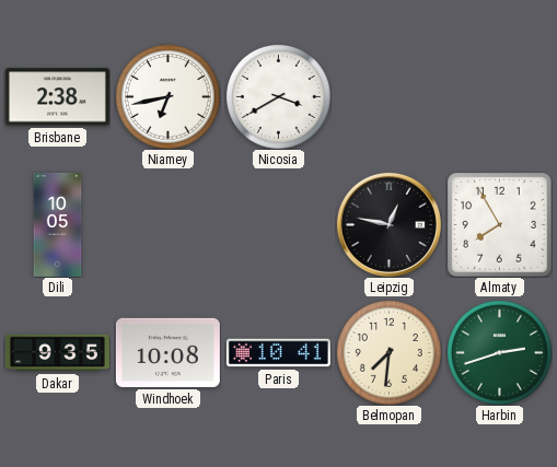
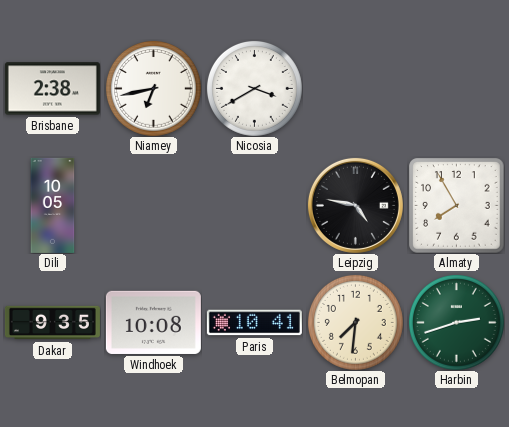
Leipzig: 12:47 -> 4:47
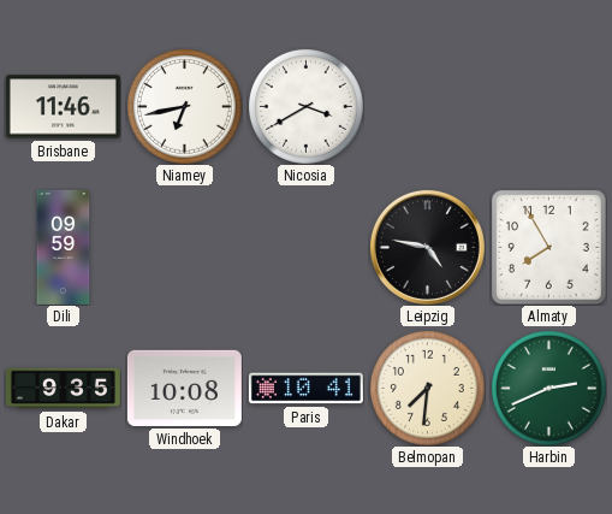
Brisbane: 2:38 -> 11:46
Dili: 10:05 -> 09:59
Harbin: 2:42 -> 2:41
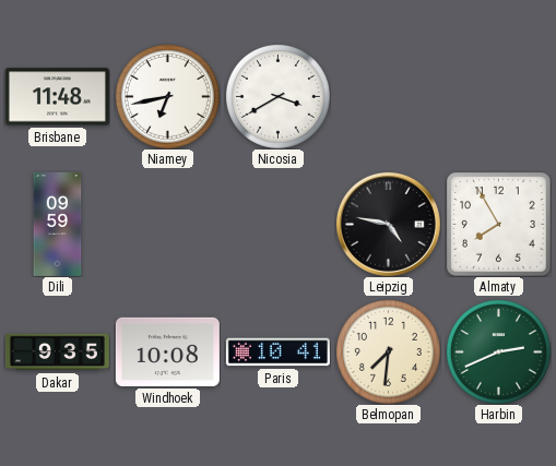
Brisbane: 11:46 -> 11:48
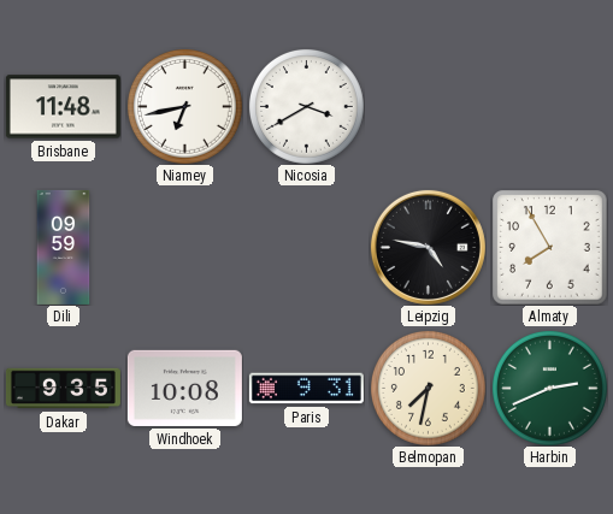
Paris: 10:41 -> 9:31
Belmopan: 7:31 -> 7:32
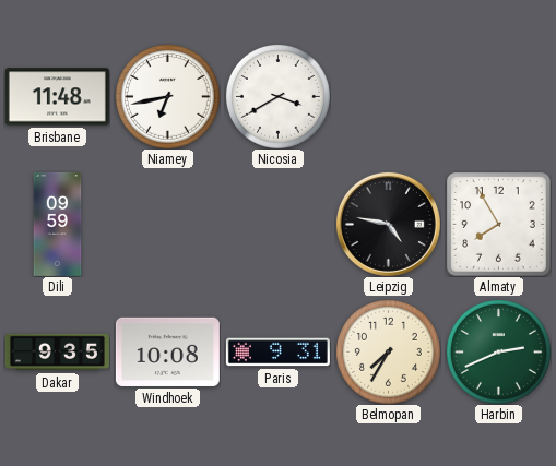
Belmopan: 7:32 -> 7:35
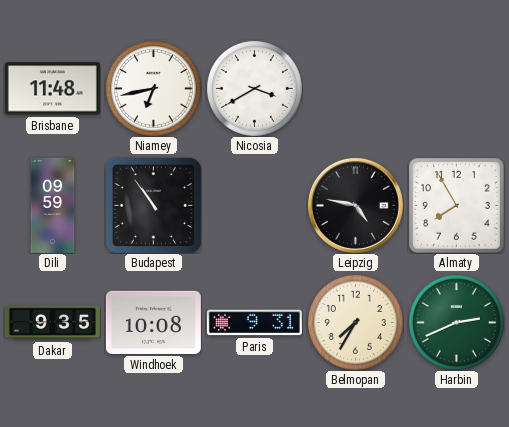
Budapest: none -> 10:54
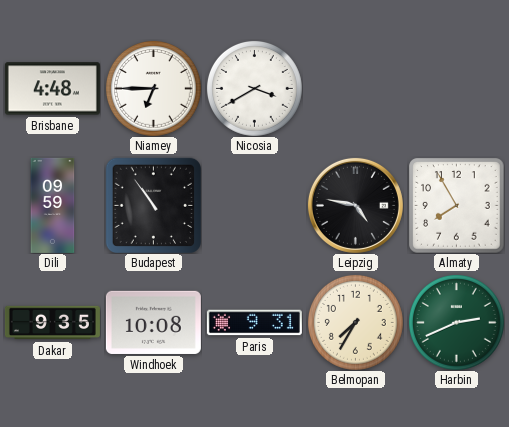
Brisbane: 11:48 -> 4:48
Niamey: 6:43 -> 6:45
